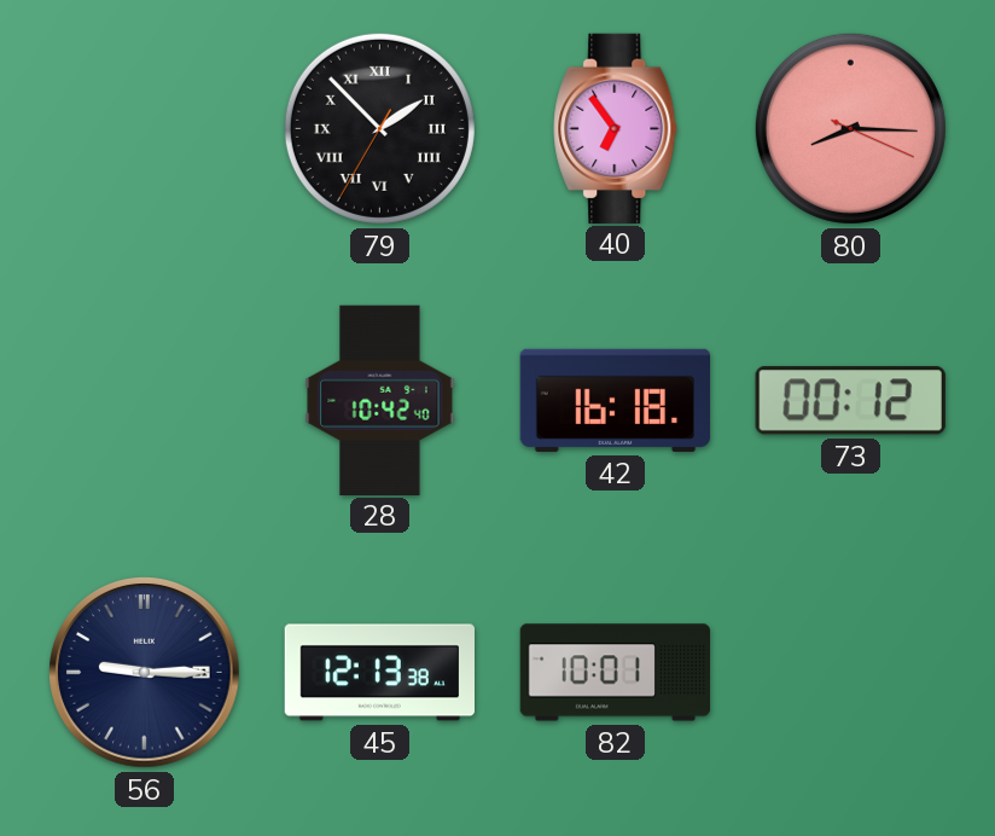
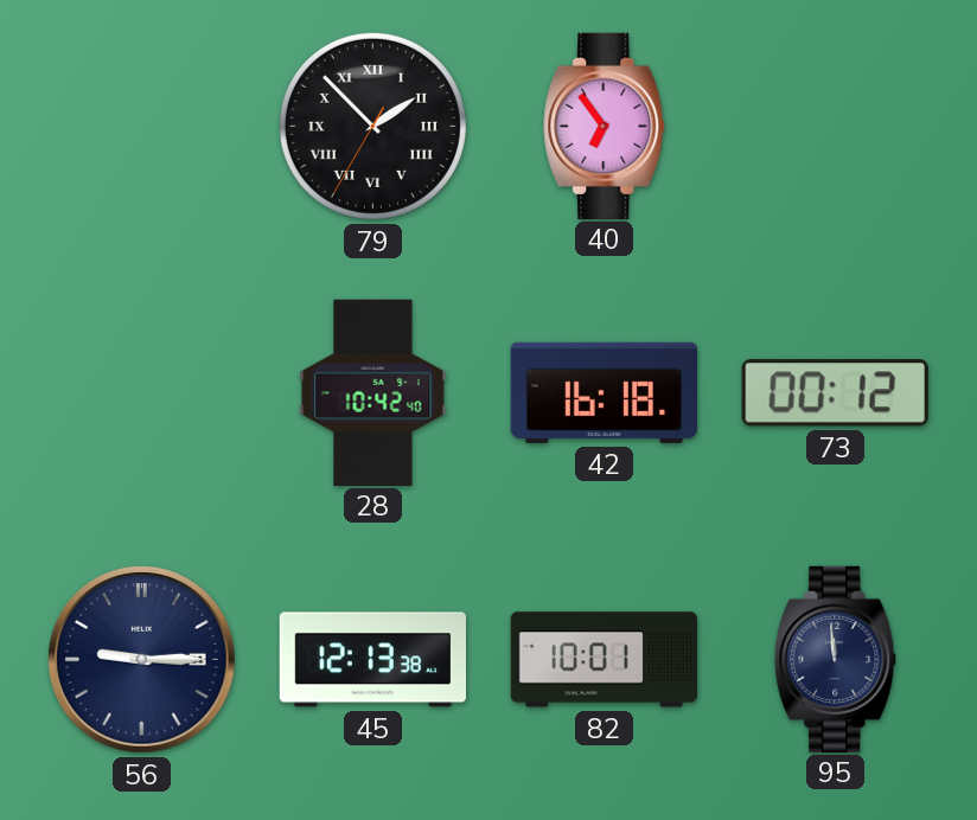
80: 8:15 -> none
95: none -> 11:59
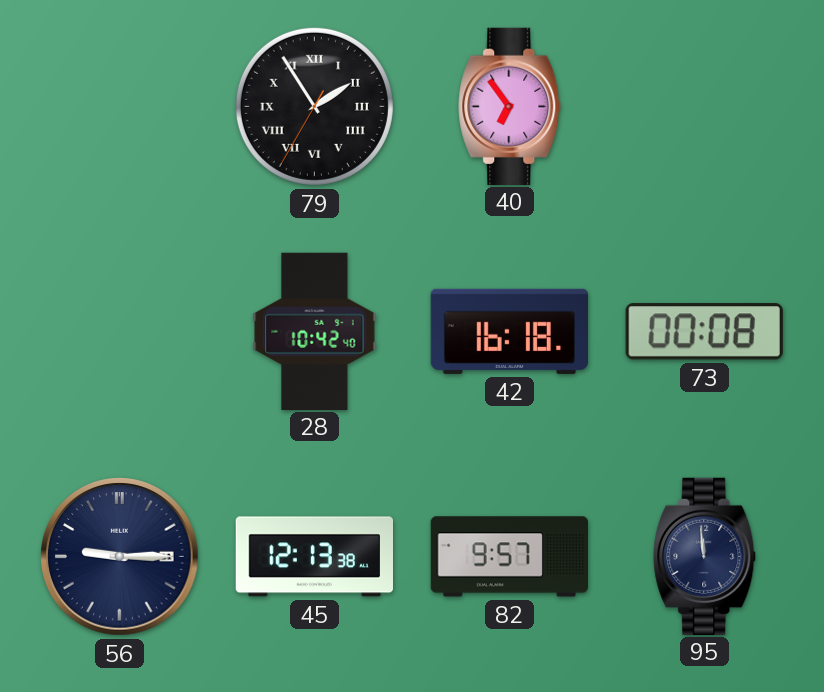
79: 1:52 -> 1:54
73: 00:12 -> 00:08
82: 10:01 -> 9:57
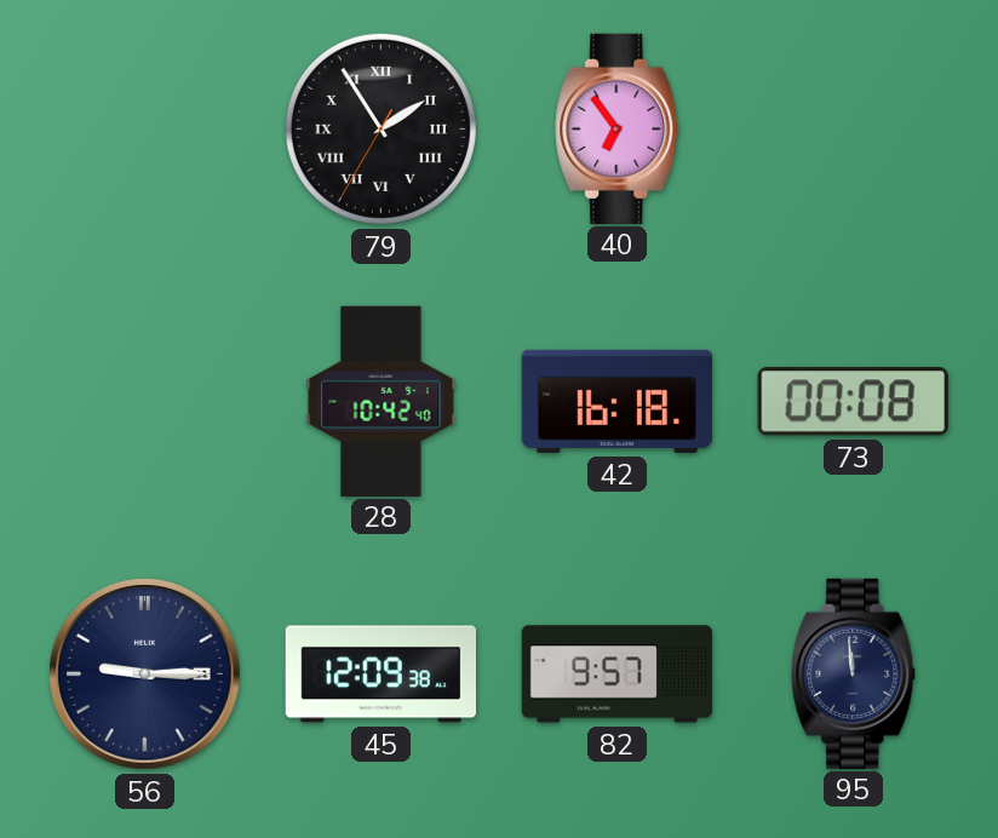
45: 12:13 -> 12:09
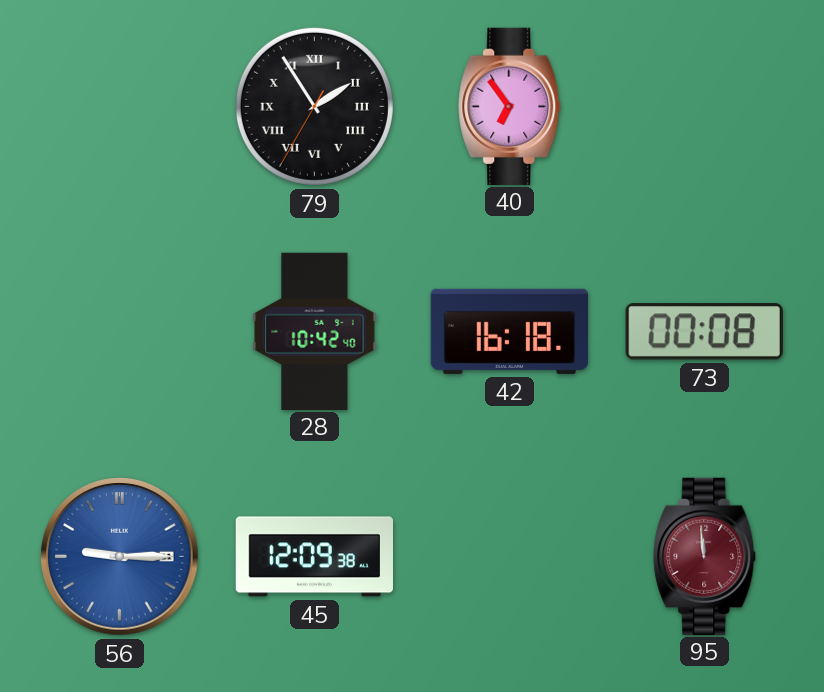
56 dial: navy -> blue
82: 9:57 -> none
95 dial: navy -> burgundy
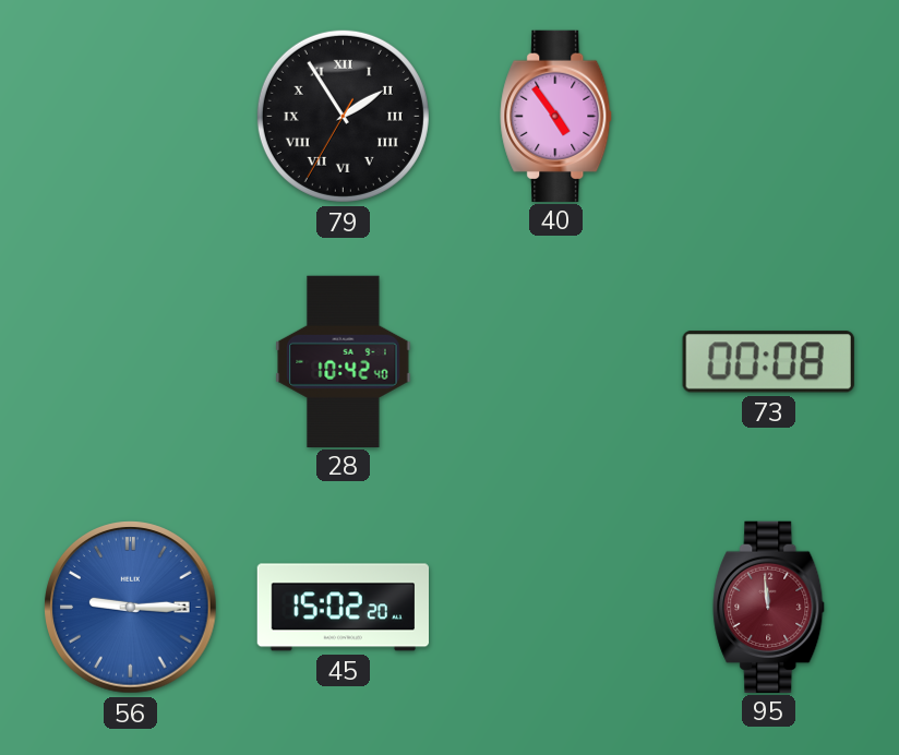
40: 6:54 -> 4:54
42: 16:18 -> none
45: 12:09 -> 15:02
